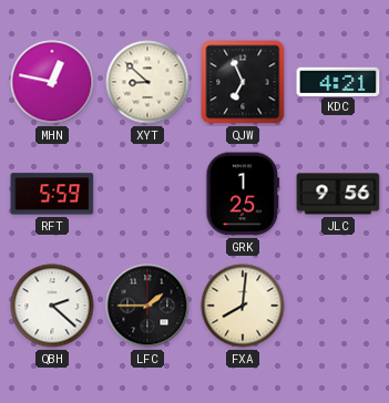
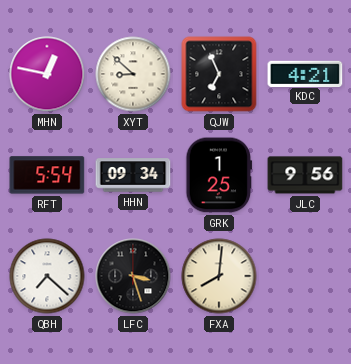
RFT: 5:59 -> 5:54
HHN: none -> 09:34
QBH: 2:22 -> 7:22
LFC: 1:45 -> 3:27
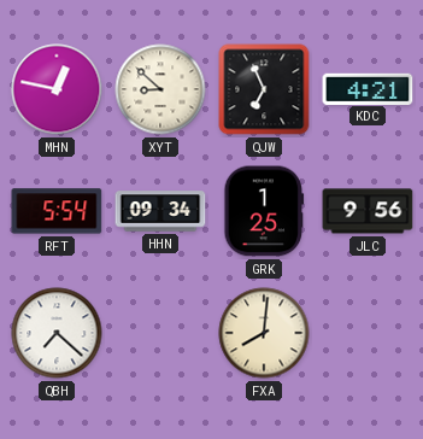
LFC: 3:27 -> none
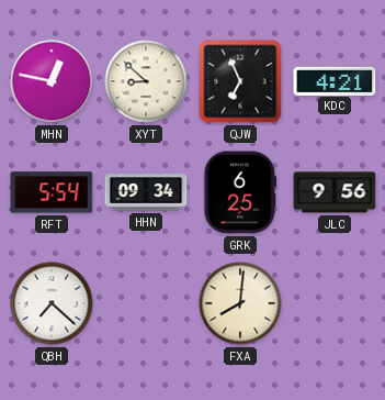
GRK: 1:25 -> 6:25
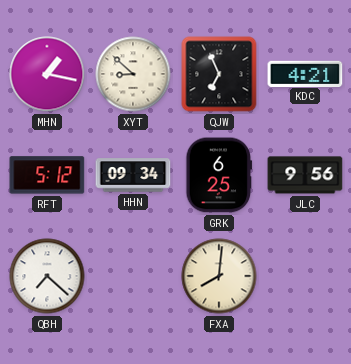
MHN: 12:47 -> 1:17
RFT: 5:54 -> 5:12
